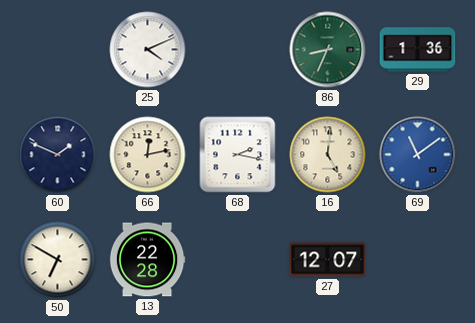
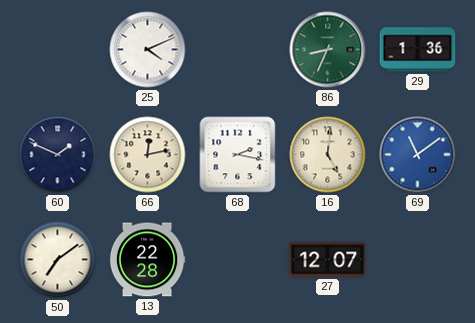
50: 6:50 -> 7:09
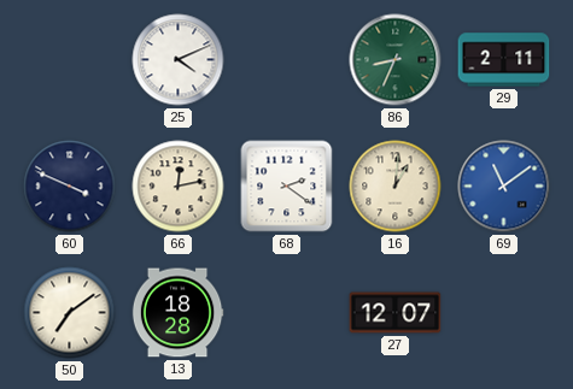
29: 1:36 -> 2:11
60: 1:49 -> 3:49
68: 2:17 -> 2:21
16: 5:01 -> 1:01
13: 22:28 -> 18:28
